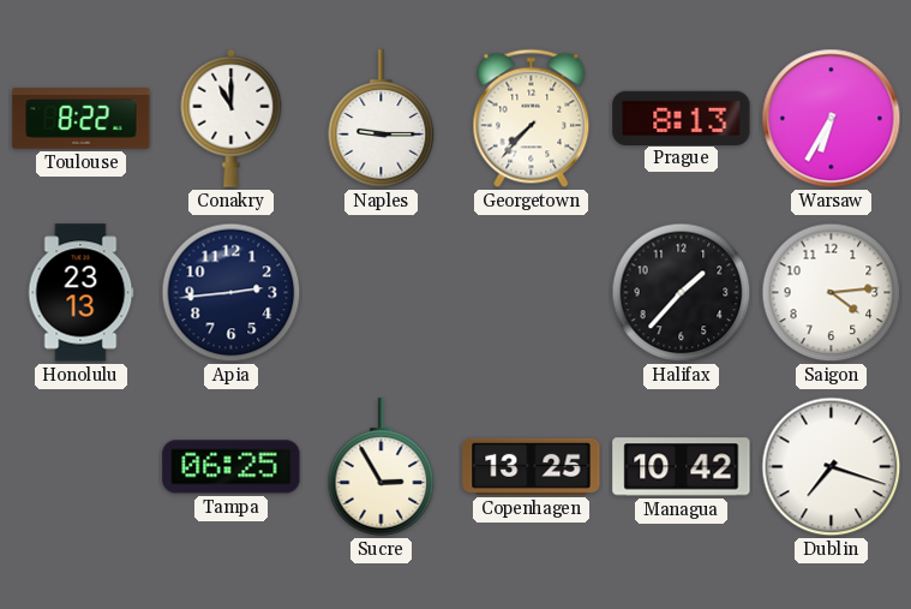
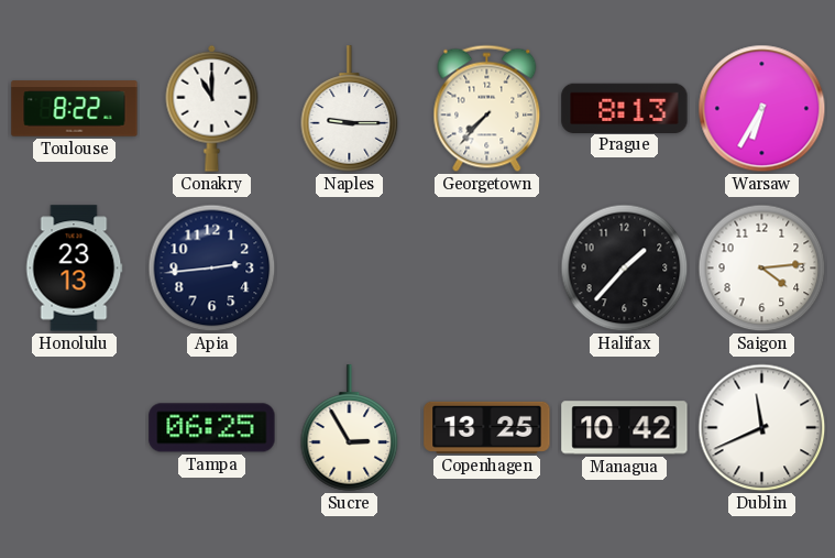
Dublin: 7:18 -> 11:41
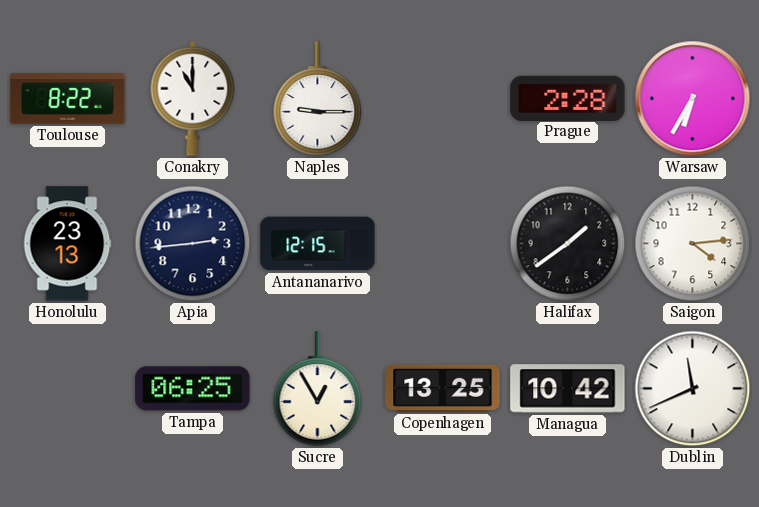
Georgetown: 7:37 -> none
Prague: 8:13 -> 2:28
Antananarivo: none -> 12:15
Halifax: 1:37 -> 1:39
Sucre: 2:55 -> 12:55
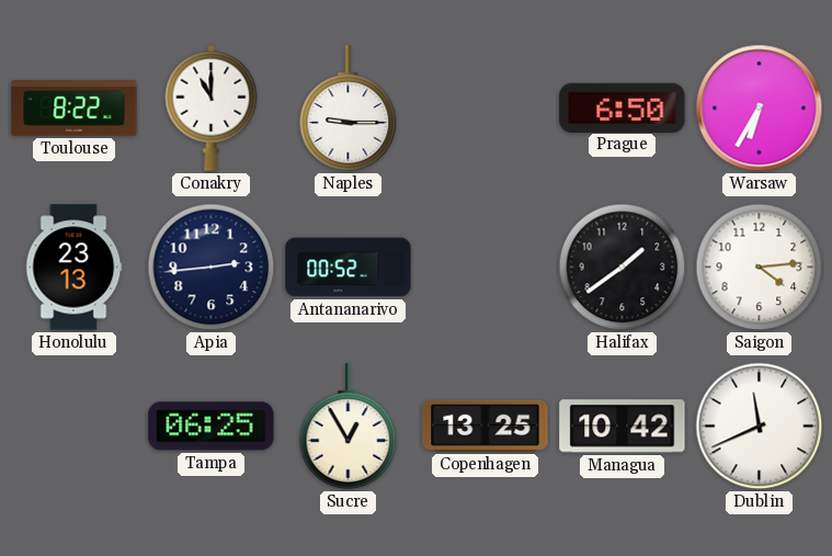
Prague: 2:28 -> 6:50
Antananarivo: 12:15 -> 00:52
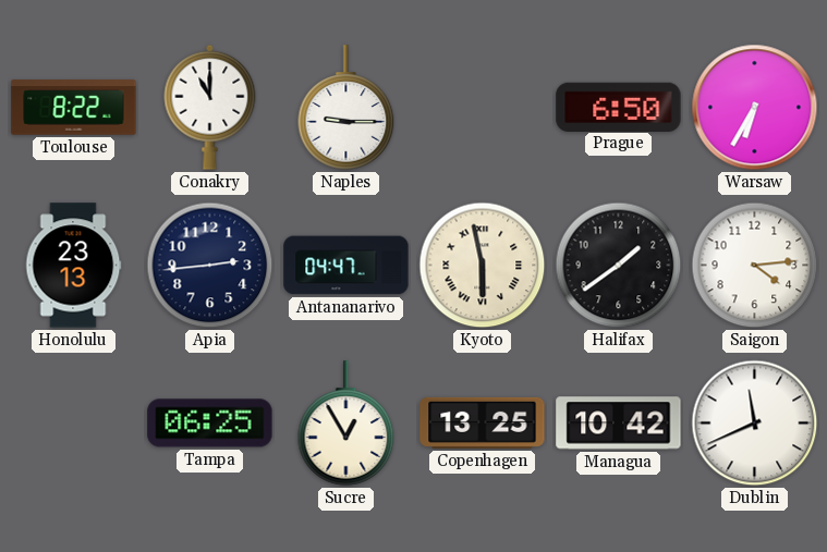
Antananarivo: 00:52 -> 04:47
Kyoto: none -> 5:58
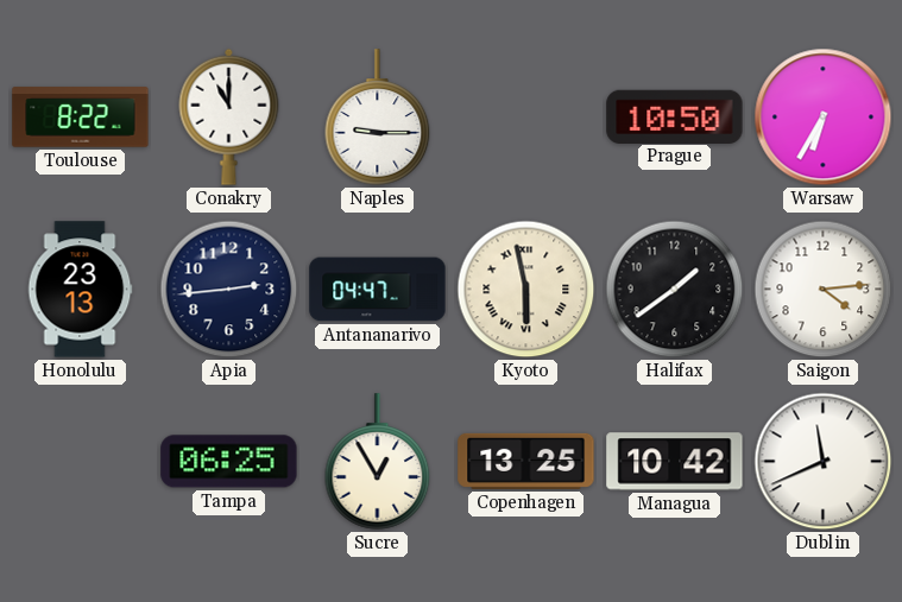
Prague: 6:50 -> 10:50
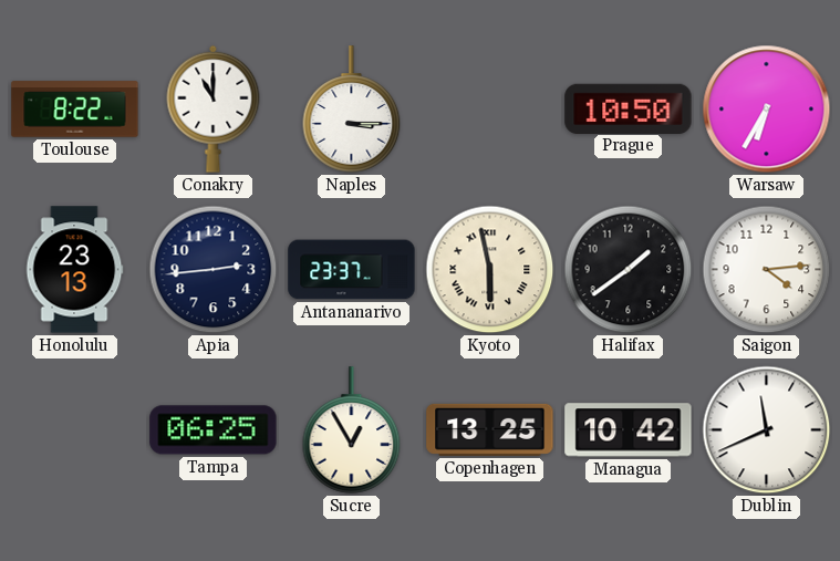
Naples: 9:15 -> 3:15
Antananarivo: 04:47 -> 23:37
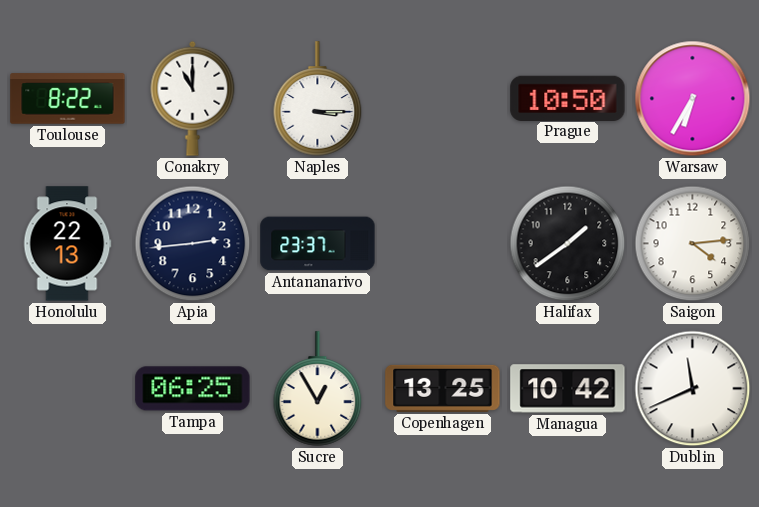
Honolulu: 23:13 -> 22:13
Kyoto: 5:58 -> none
